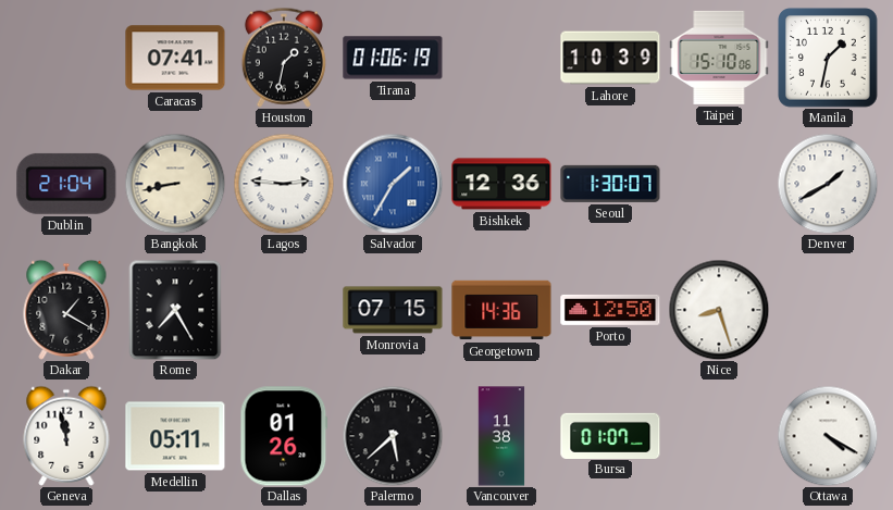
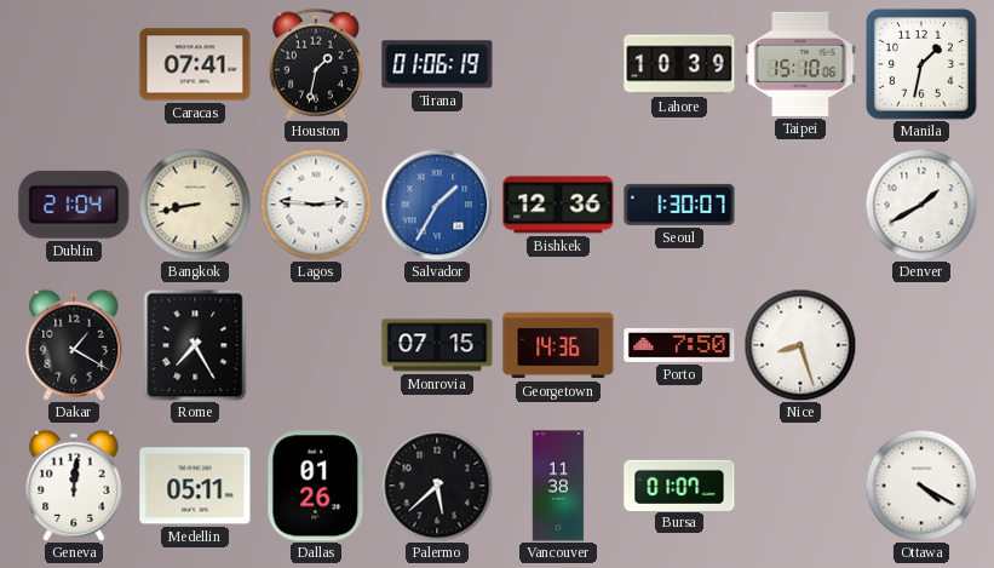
Porto: 12:50 -> 7:50
Geneva: 11:58 -> 12:01
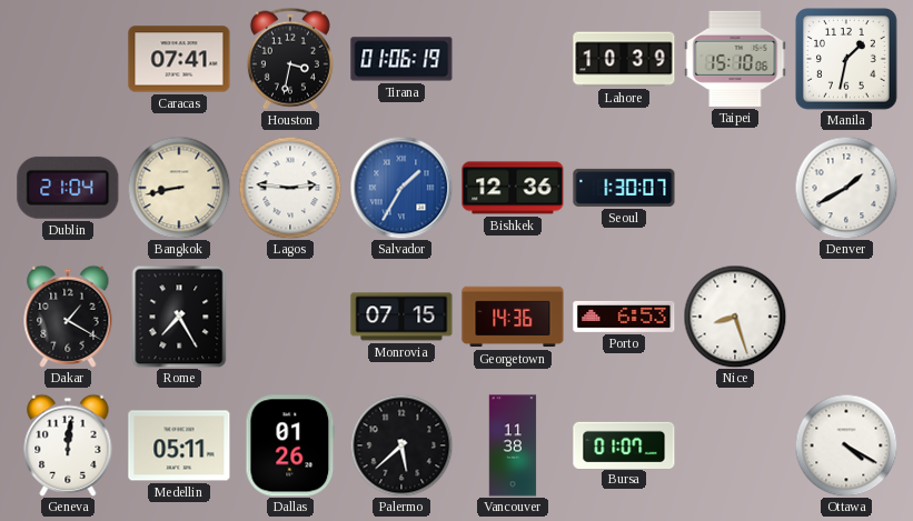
Houston: 1:32 -> 3:32
Porto: 7:50 -> 6:53
